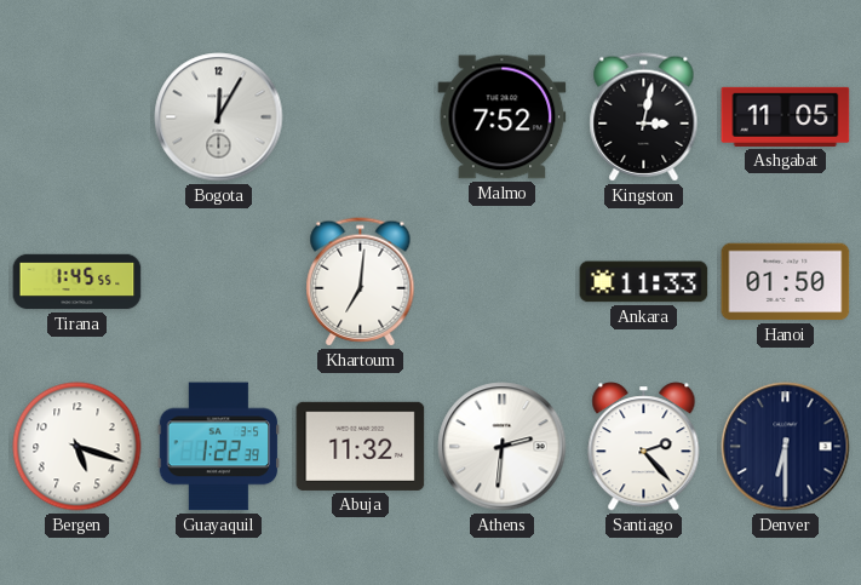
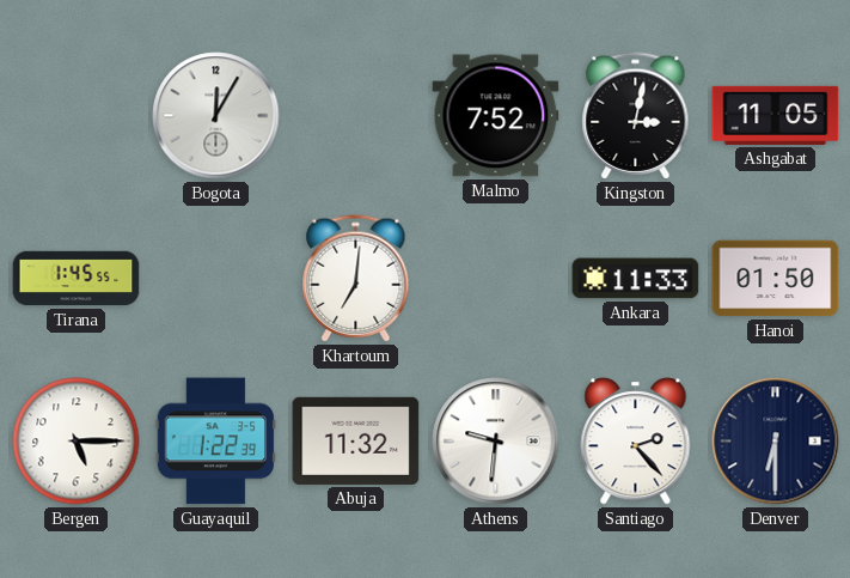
Bergen: 5:18 -> 5:15
Athens: 2:31 -> 9:31
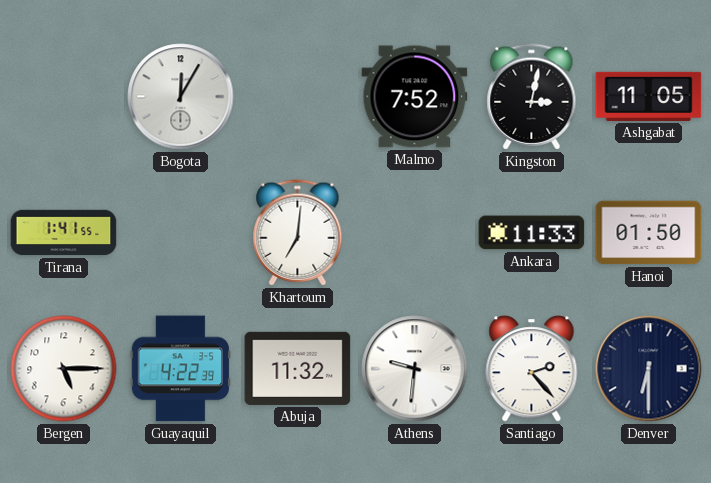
Tirana: 1:45 -> 1:41
Guayaquil: 1:22 -> 4:22
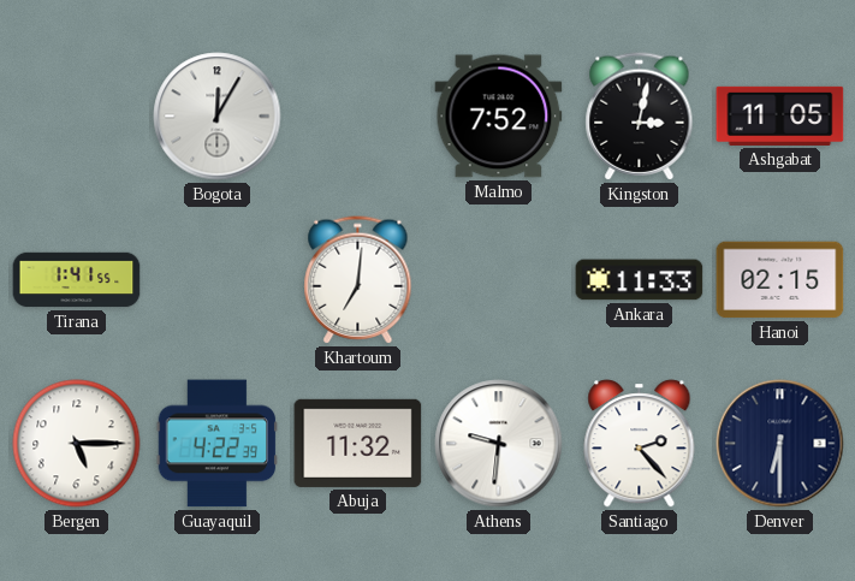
Hanoi: 01:50 -> 02:15
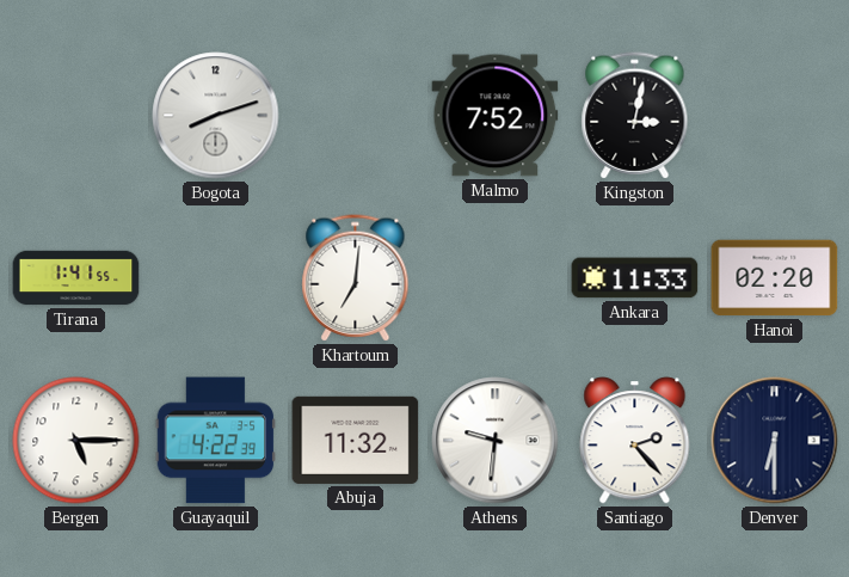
Bogota: 12:05 -> 8:12
Ashgabat: 11:05 -> none
Hanoi: 02:15 -> 02:20
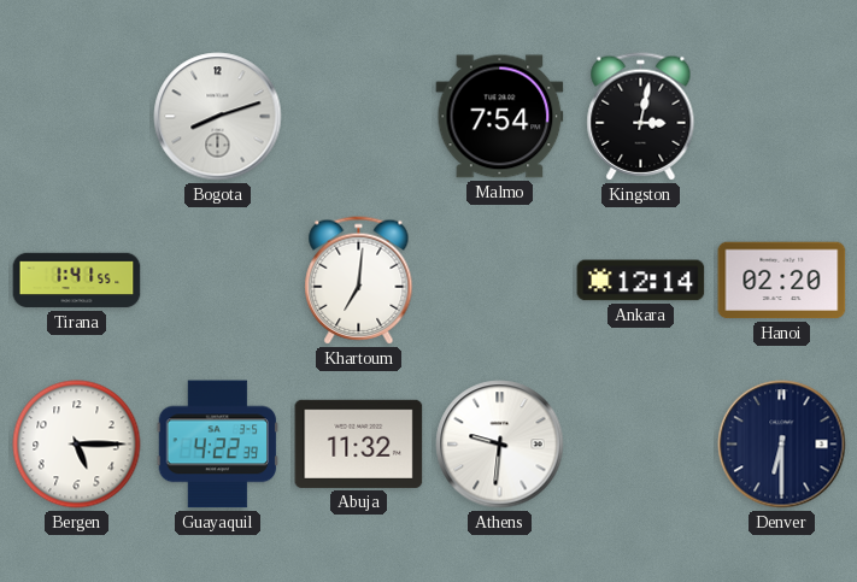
Malmo: 7:52 -> 7:54
Ankara: 11:33 -> 12:14
Santiago: 2:23 -> none
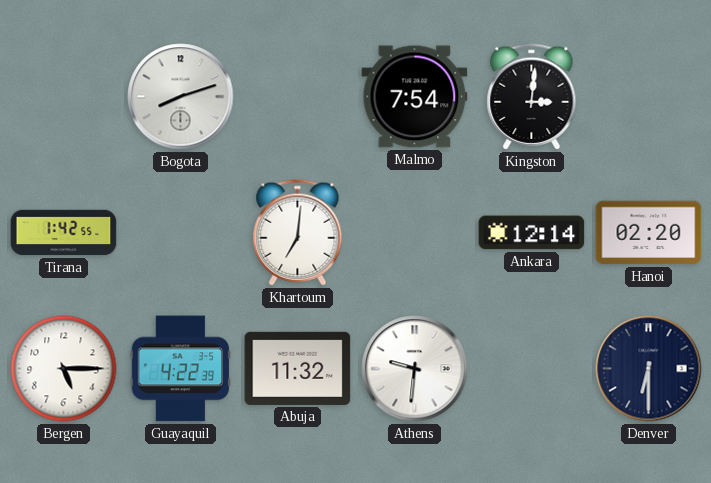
Kingston: 3:02 -> 3:01
Tirana: 1:41 -> 1:42
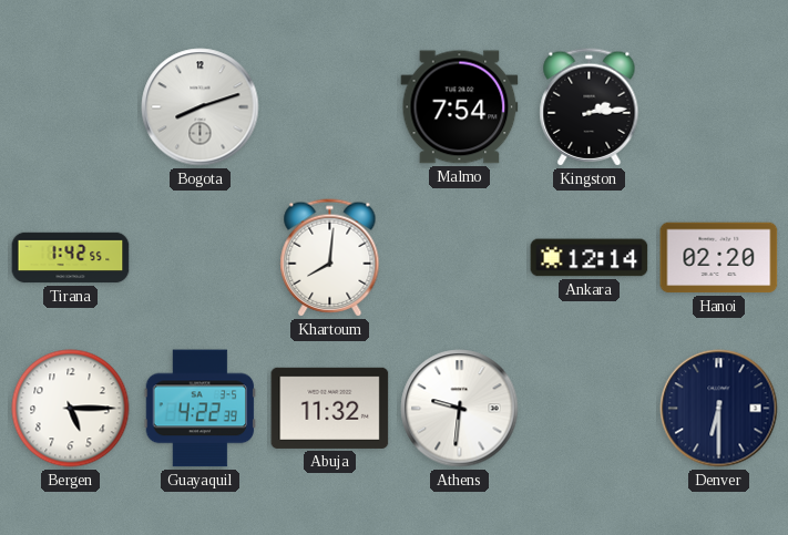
Kingston: 3:01 -> 2:14
Khartoum: 7:01 -> 8:01
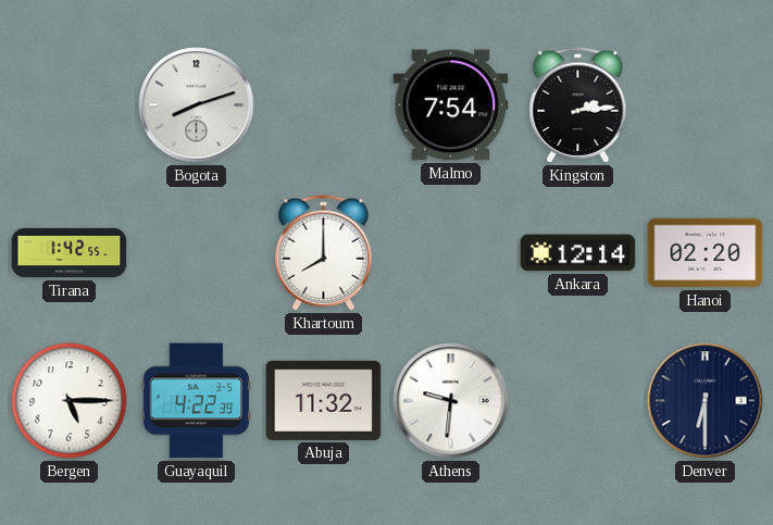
Khartoum: 8:01 -> 8:00
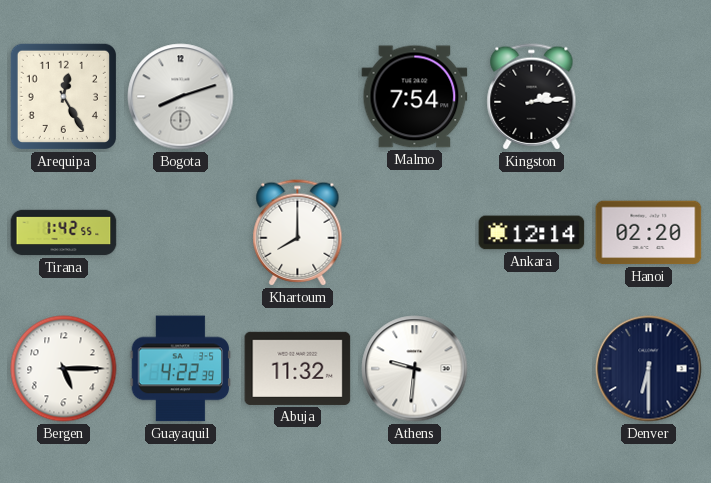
Arequipa: none -> 12:25
